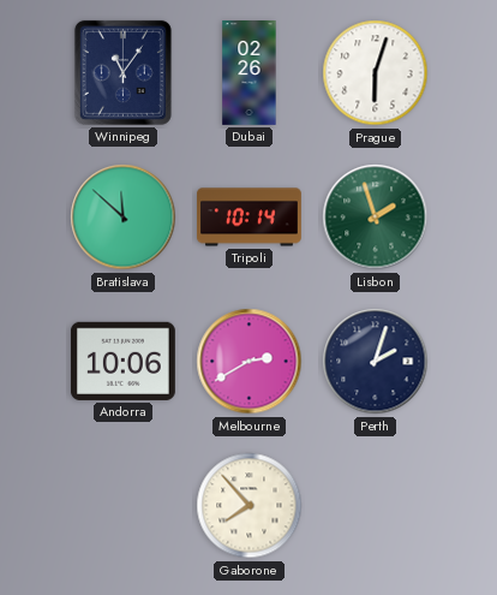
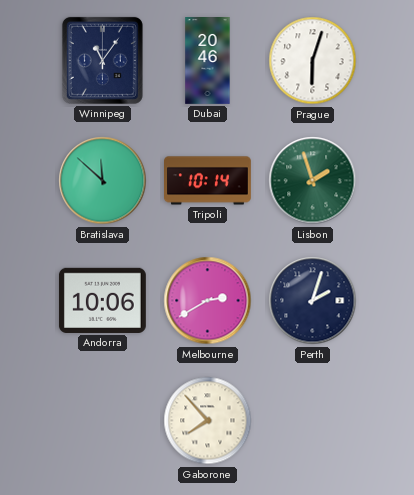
Dubai: 02:26 -> 20:46
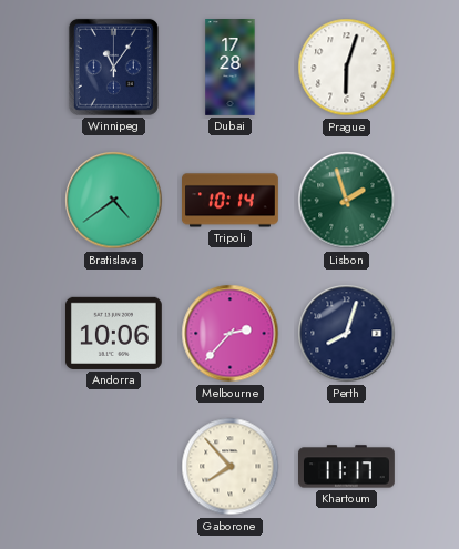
Dubai: 20:46 -> 17:28
Bratislava: 11:52 -> 4:39
Melbourne: 2:40 -> 2:37
Perth: 2:03 -> 8:03
Khartoum: none -> 11:17
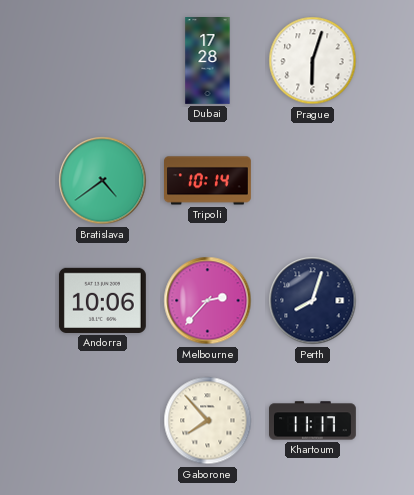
Winnipeg: 11:06 -> none
Lisbon: 1:57 -> none
